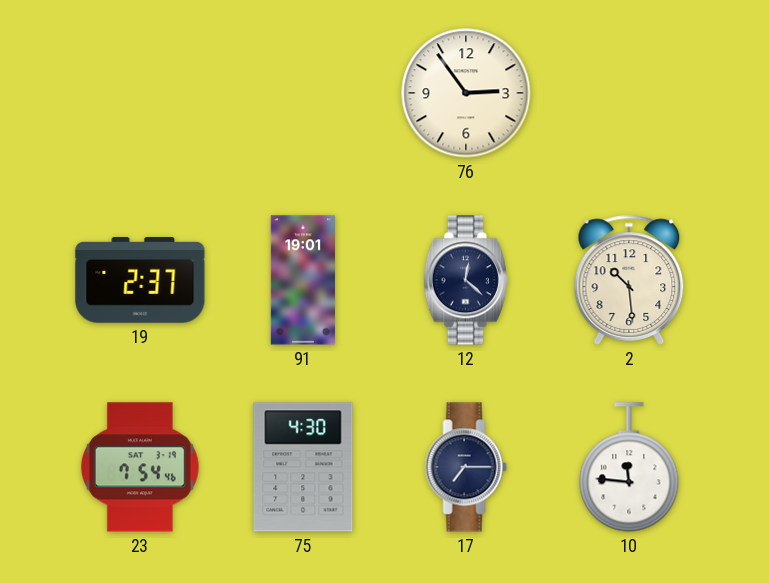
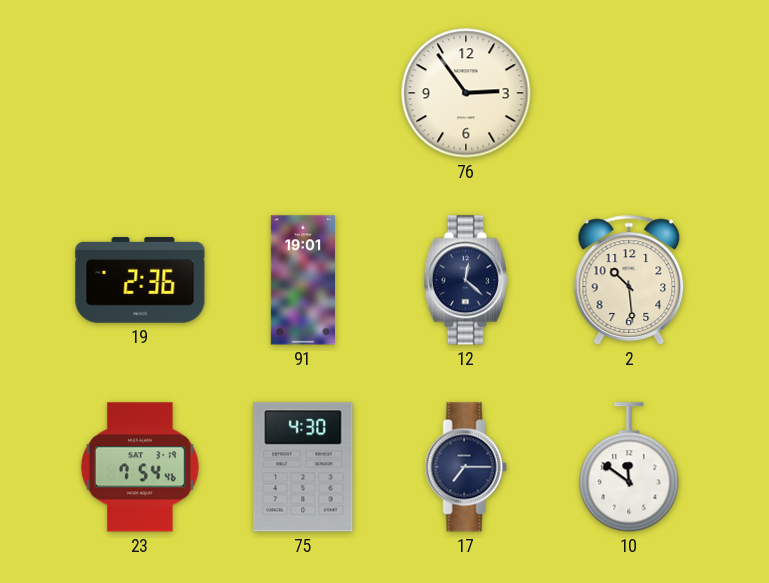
19: 2:37 -> 2:36
10: 11:46 -> 11:51
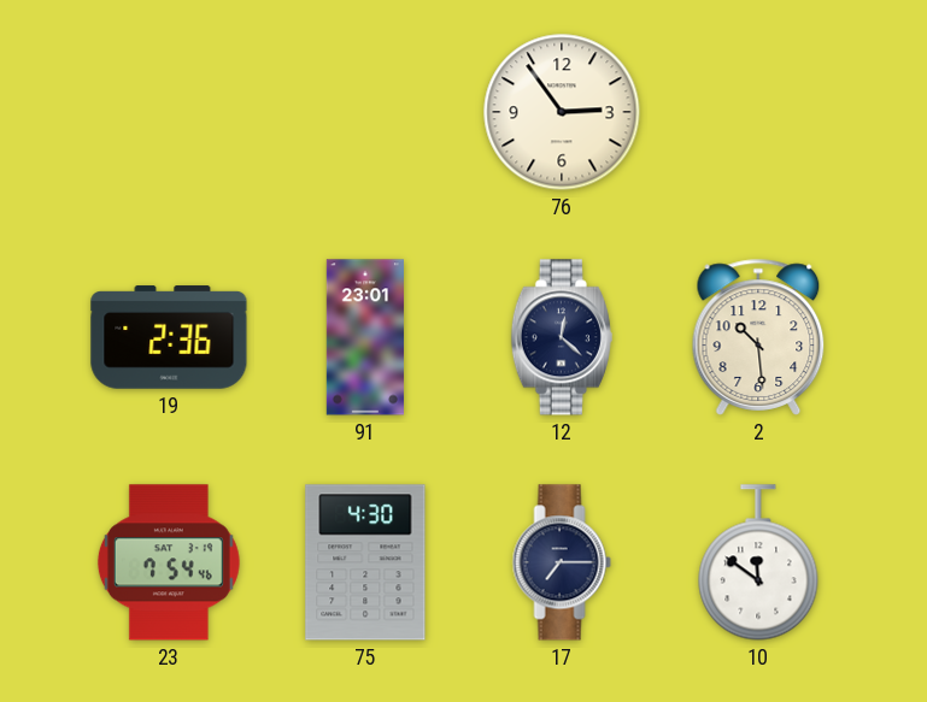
91: 19:01 -> 23:01
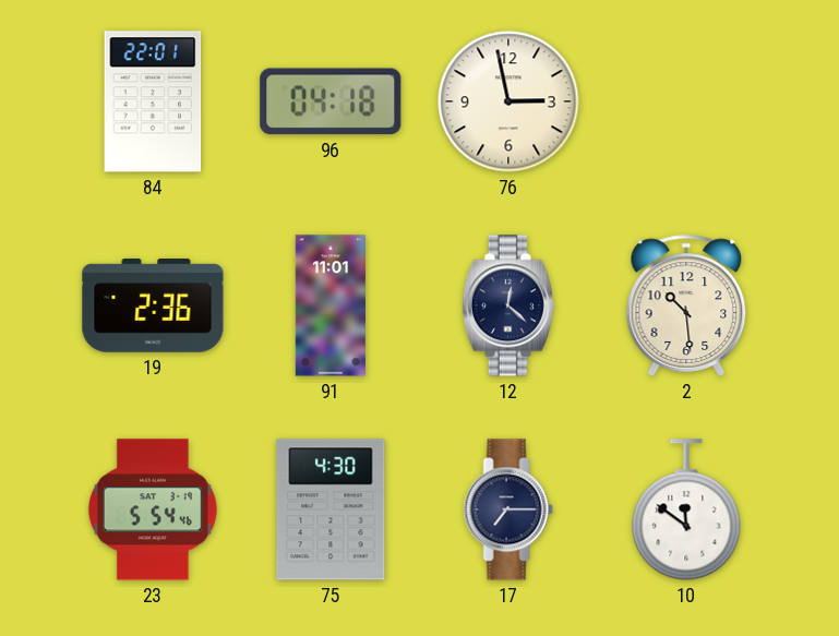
84: none -> 22:01
96: none -> 04:18
76: 2:54 -> 2:58
91: 23:01 -> 11:01
23: 7:54 -> 5:54
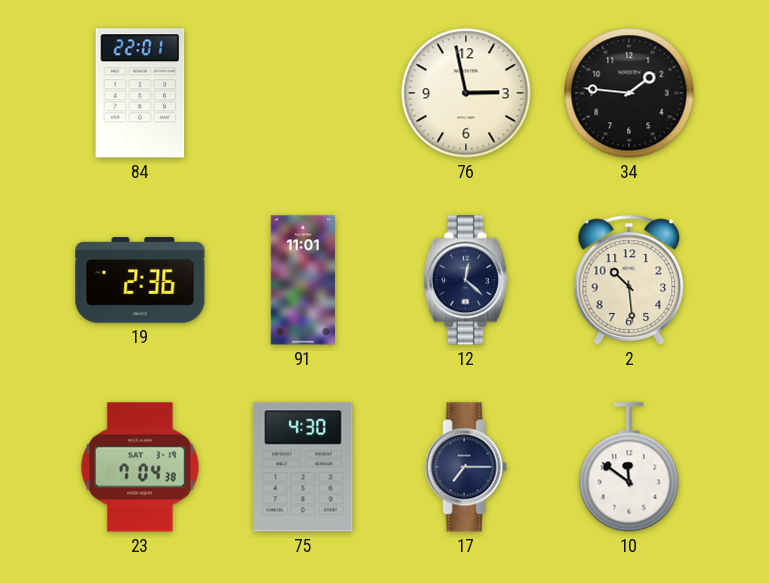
96: 04:18 -> none
34: none -> 1:46
23: 5:54 -> 7:04
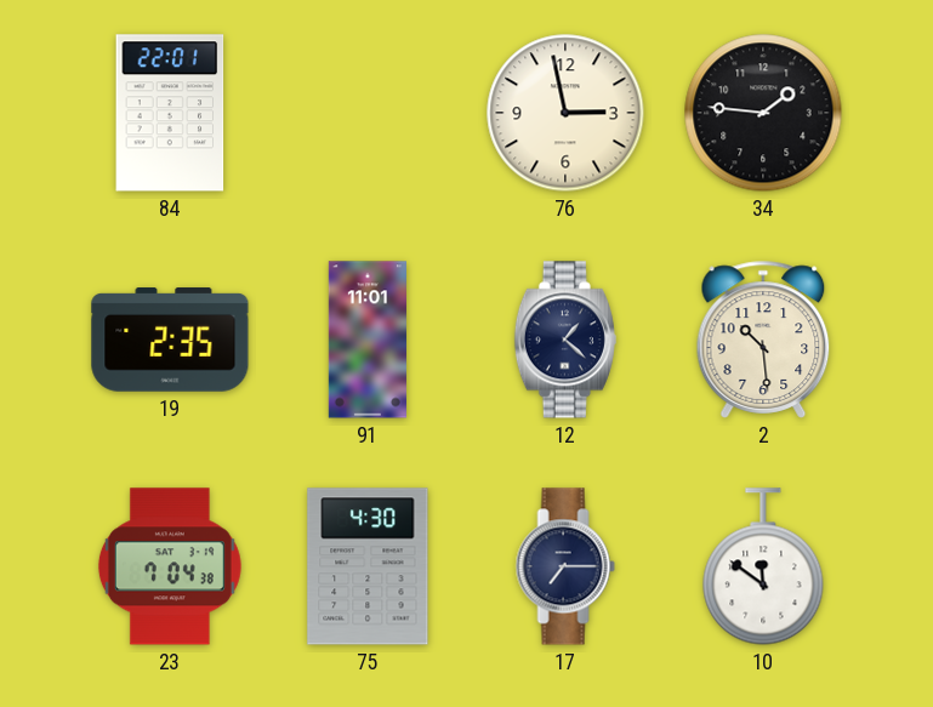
19: 2:36 -> 2:35
12: 12:22 -> 1:22
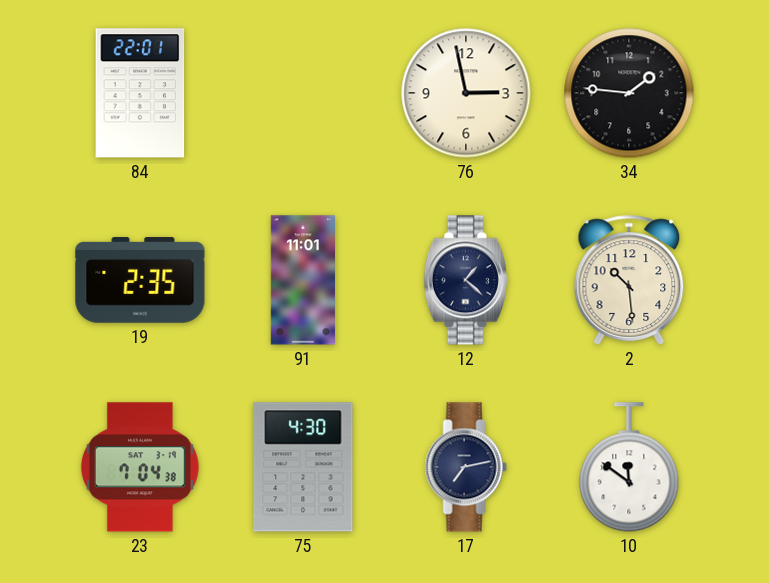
17: 7:15 -> 7:13
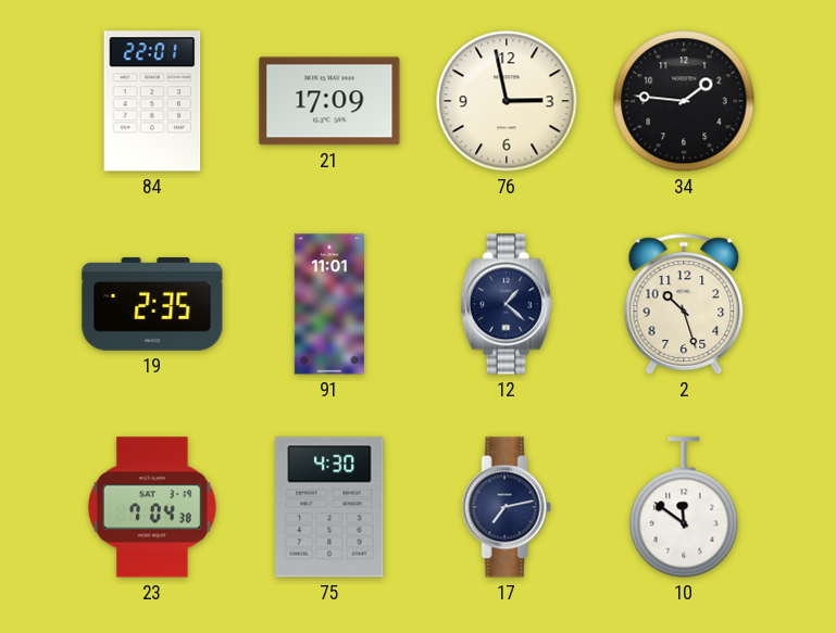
21: none -> 17:09
2: 10:29 -> 10:27
